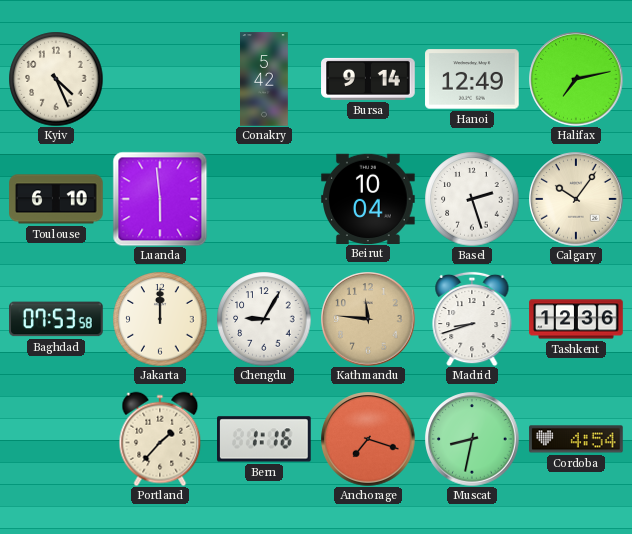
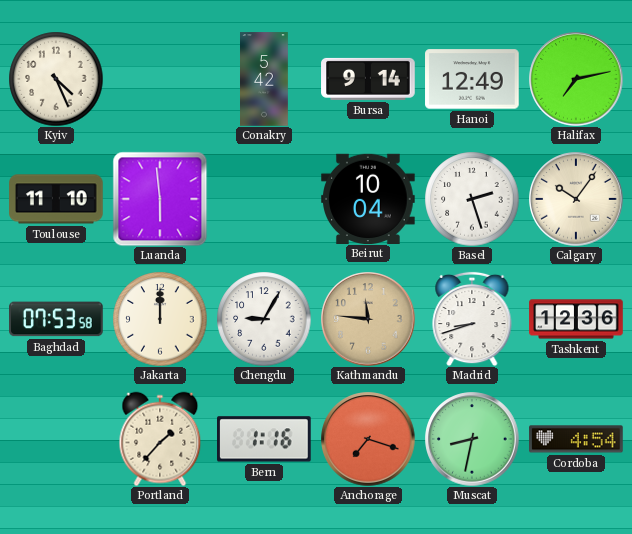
Toulouse: 6:10 -> 11:10
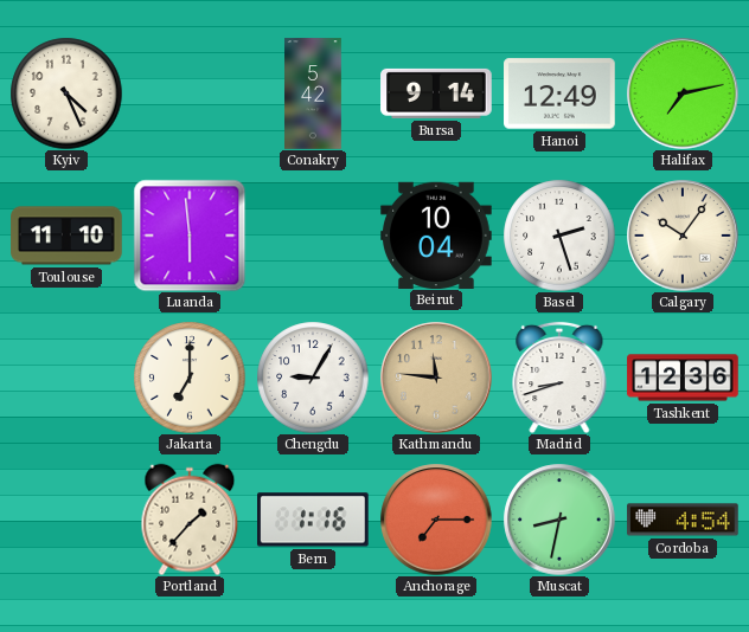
Baghdad: 07:53 -> none
Jakarta: 12:00 -> 7:00
Anchorage: 7:18 -> 7:15
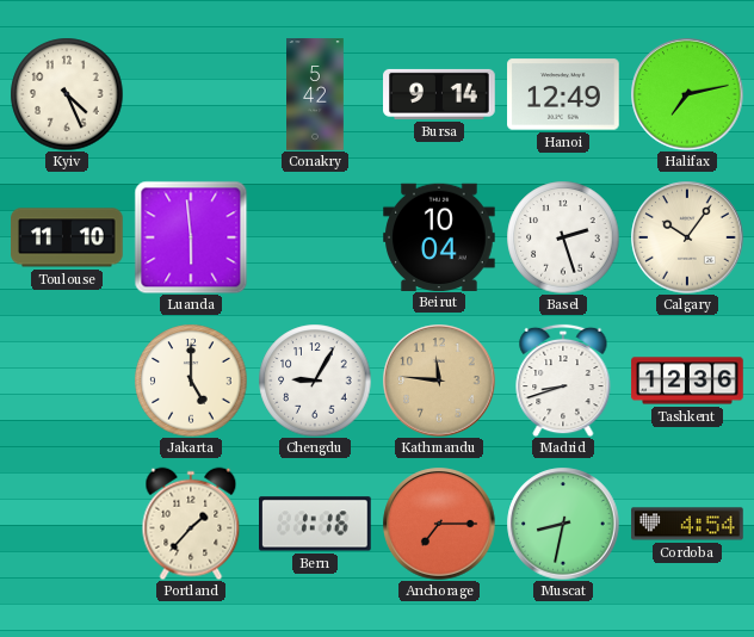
Jakarta: 7:00 -> 5:00
